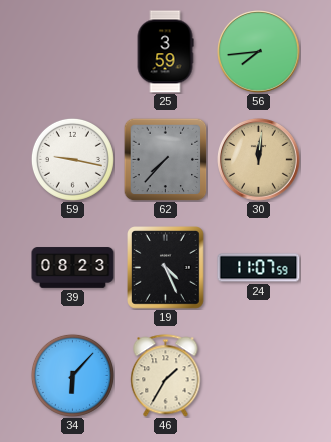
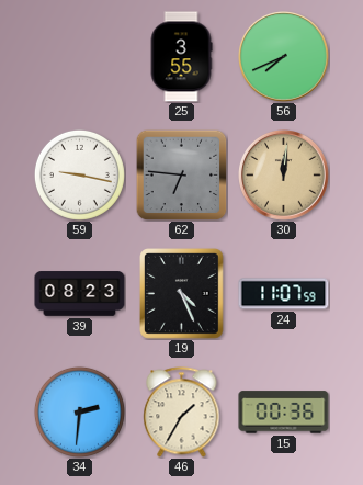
25: 3:59 -> 3:55
56: 7:44 -> 7:41
62: 7:37 -> 6:46
34: 6:07 -> 2:31
15: none -> 00:36
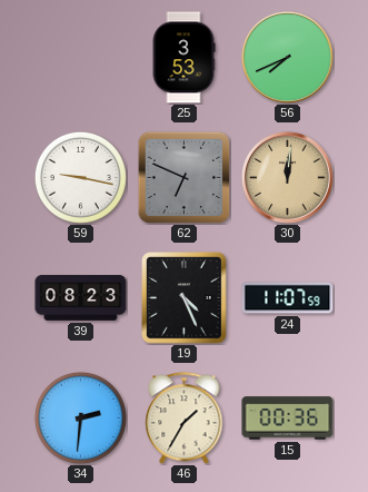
25: 3:55 -> 3:53
62: 6:46 -> 6:49
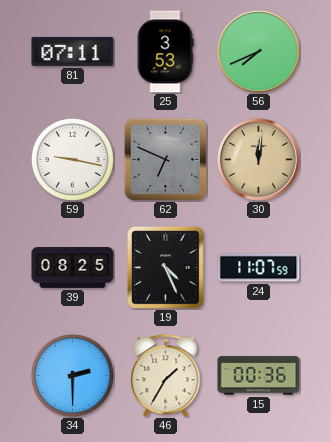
81: none -> 07:11
39: 08:23 -> 08:25
34: 2:31 -> 2:30
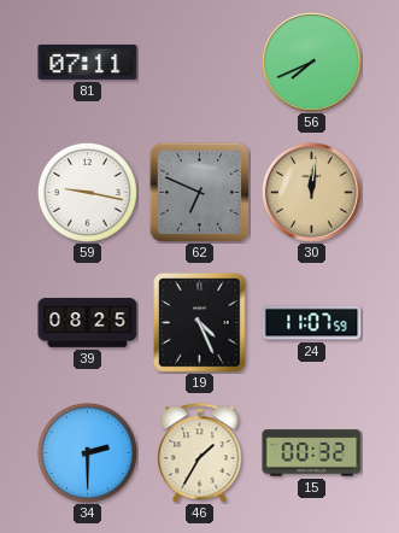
25: 3:53 -> none
15: 00:36 -> 00:32
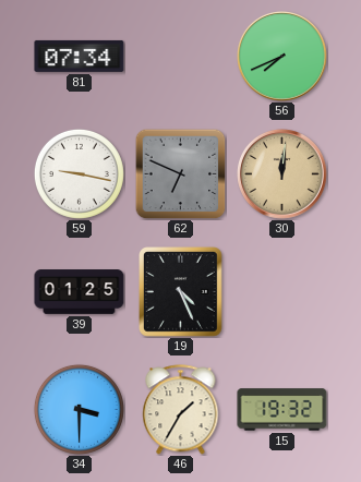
81: 07:11 -> 07:34
39: 08:25 -> 01:25
24: 11:07 -> none
34: 2:30 -> 3:30
15: 00:32 -> 19:32
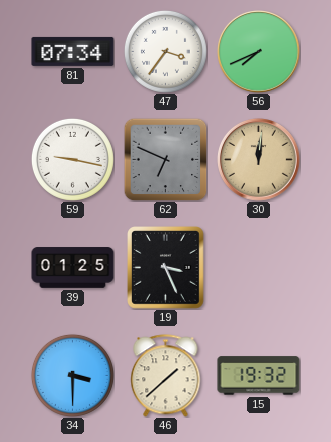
47: none -> 3:36
19: 4:26 -> 3:26
46: 1:35 -> 1:38
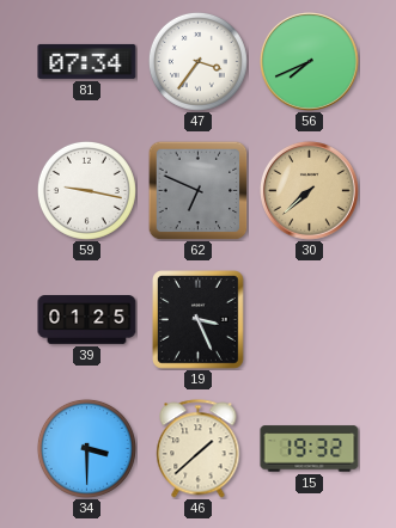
30: 12:01 -> 7:38
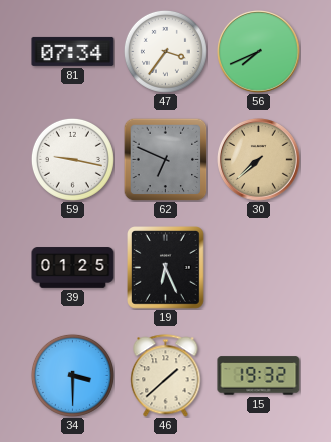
19: 3:26 -> 6:26
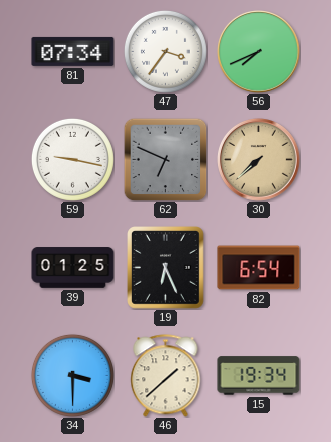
82: none -> 6:54
15: 19:32 -> 19:34
